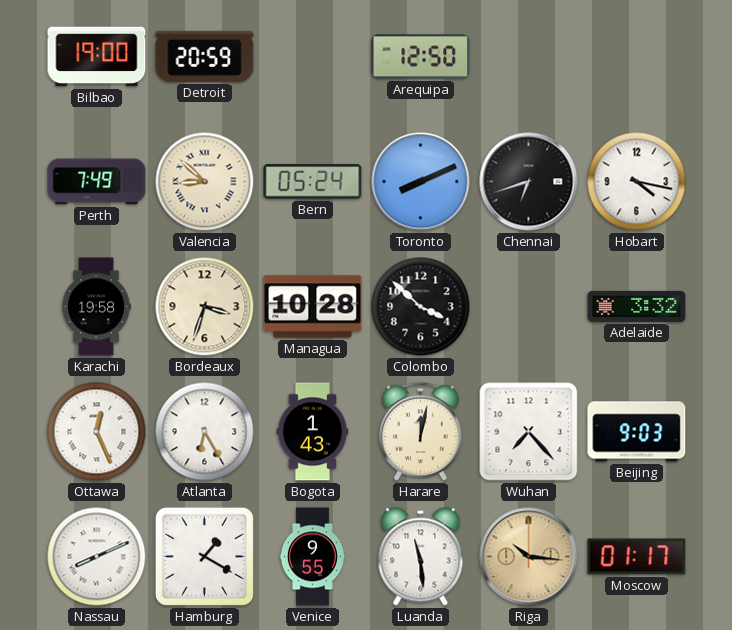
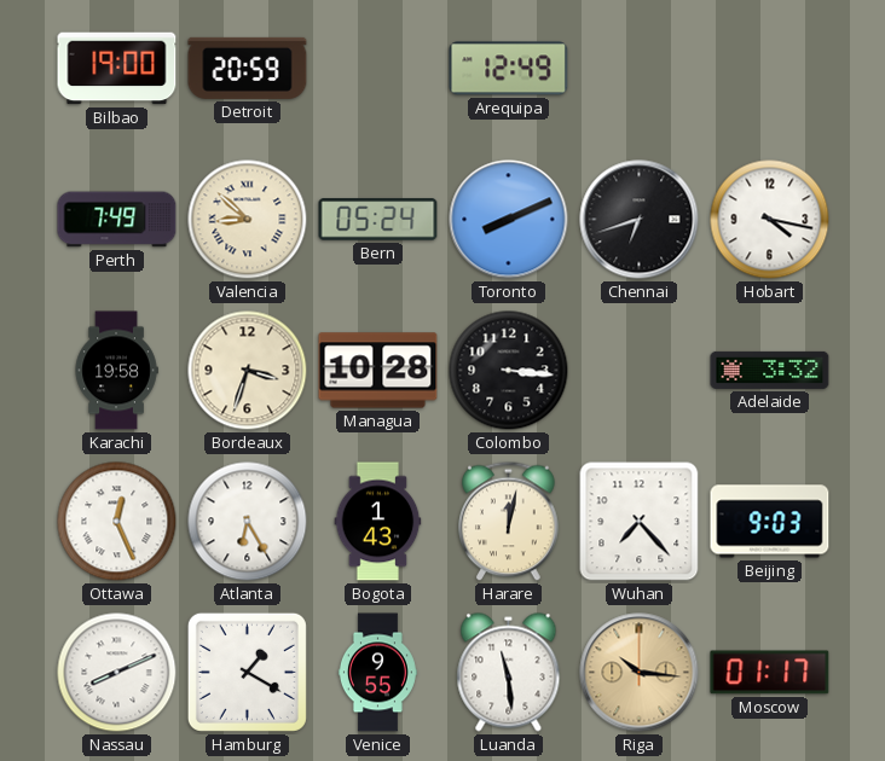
Arequipa: 12:50 -> 12:49
Colombo: 3:52 -> 3:16
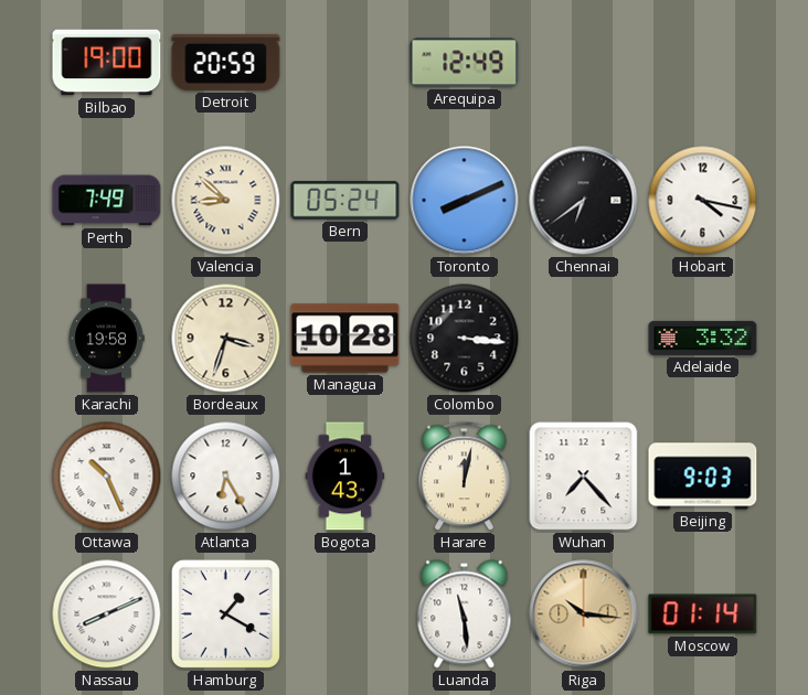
Chennai: 6:42 -> 6:39
Ottawa: 12:26 -> 10:26
Venice: 9:55 -> none
Moscow: 01:17 -> 01:14
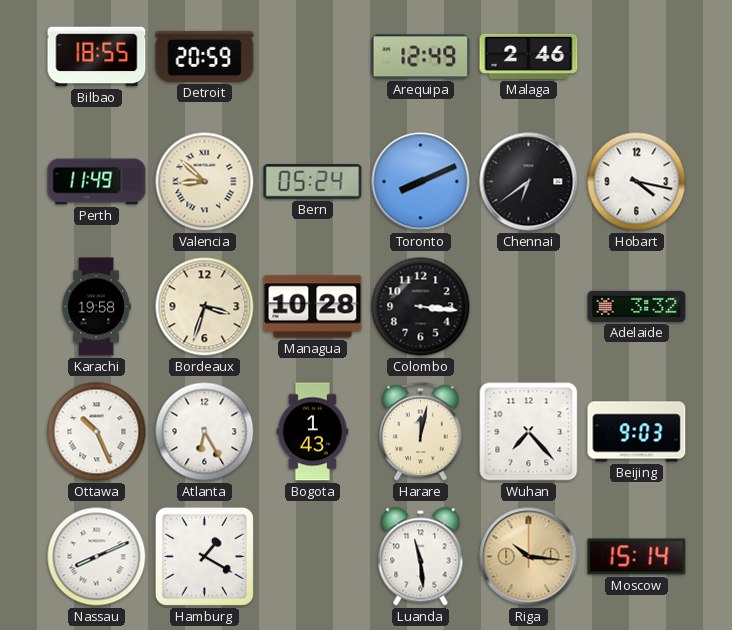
Bilbao: 19:00 -> 18:55
Malaga: none -> 2:46
Perth: 7:49 -> 11:49
Moscow: 01:14 -> 15:14
